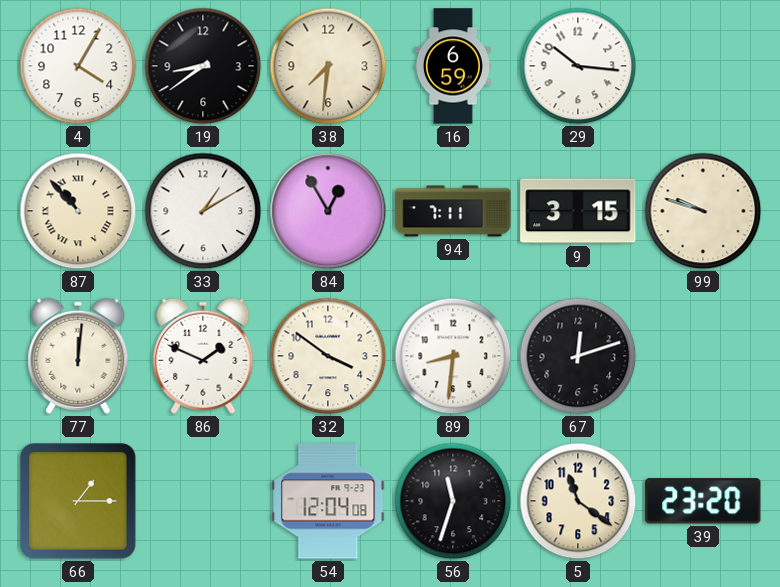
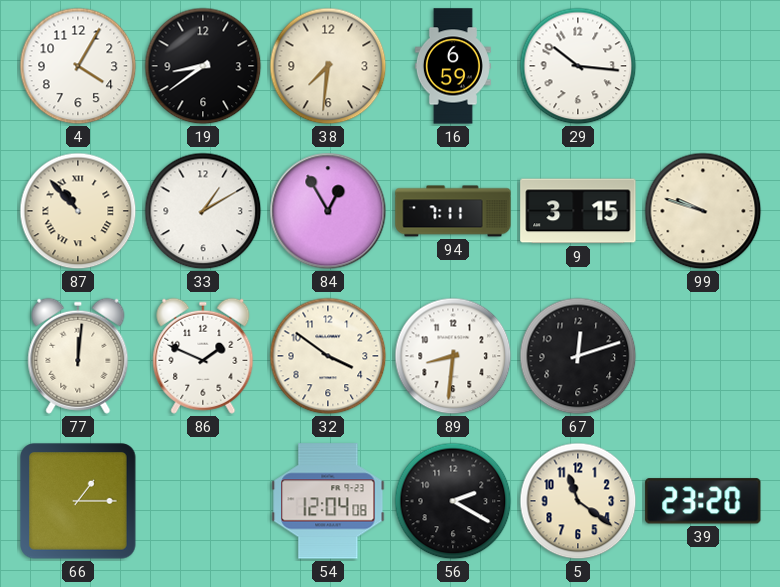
56: 11:33 -> 2:20
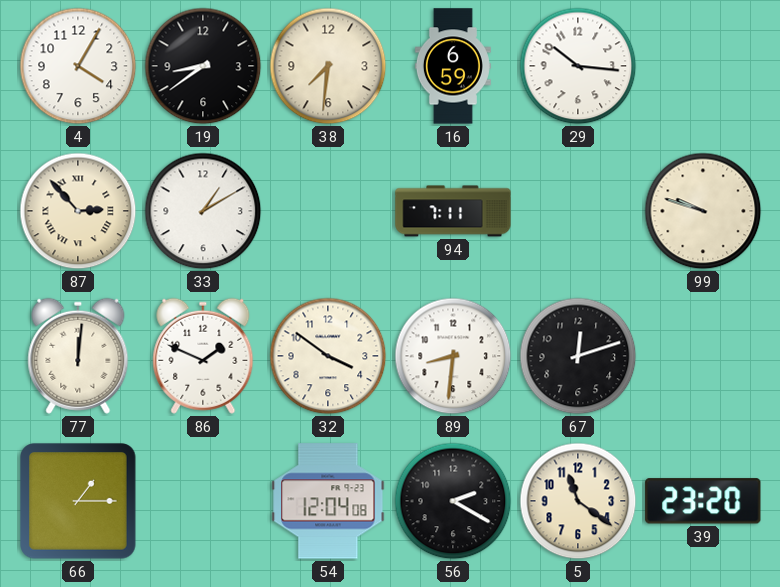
87: 10:53 -> 2:53
84: 12:55 -> none
9: 3:15 -> none
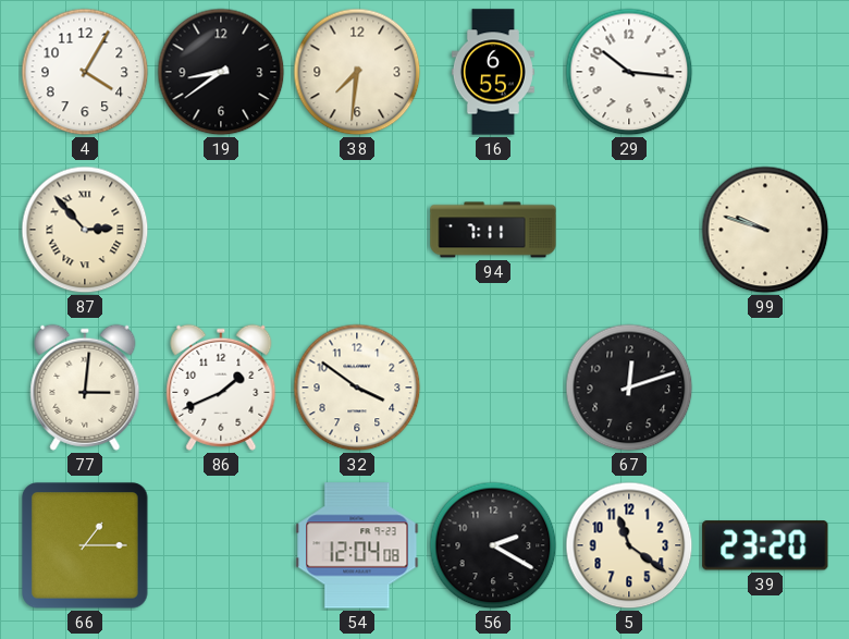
16: 6:59 -> 6:55
33: 1:10 -> none
77: 12:01 -> 3:01
86: 1:49 -> 1:41
89: 8:31 -> none
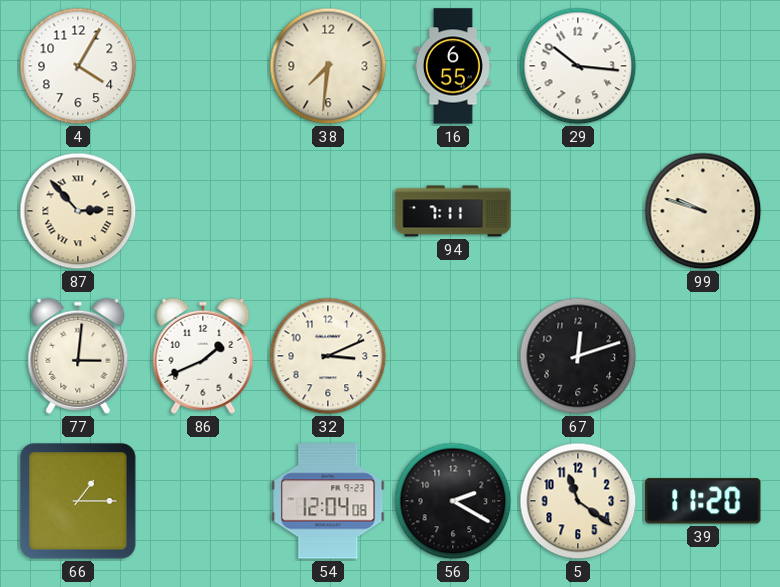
19: 8:39 -> none
32: 3:51 -> 3:11
39: 23:20 -> 11:20
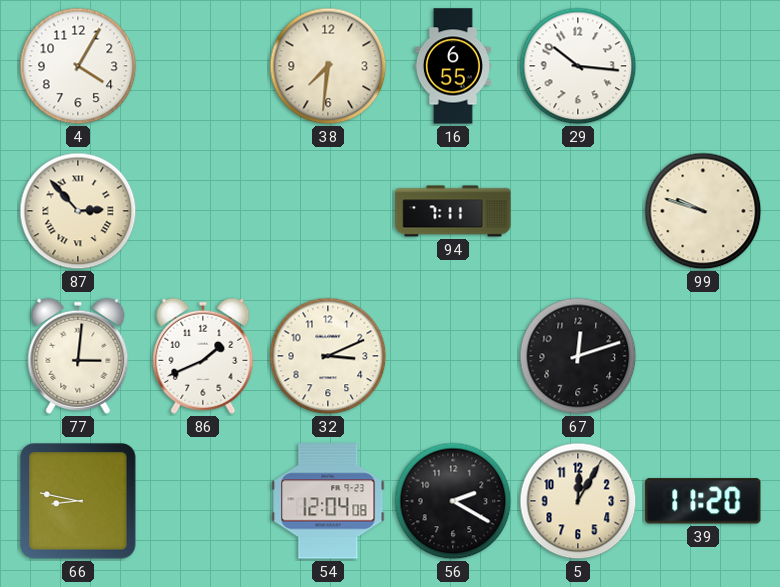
66: 1:15 -> 8:47
5: 11:21 -> 12:05
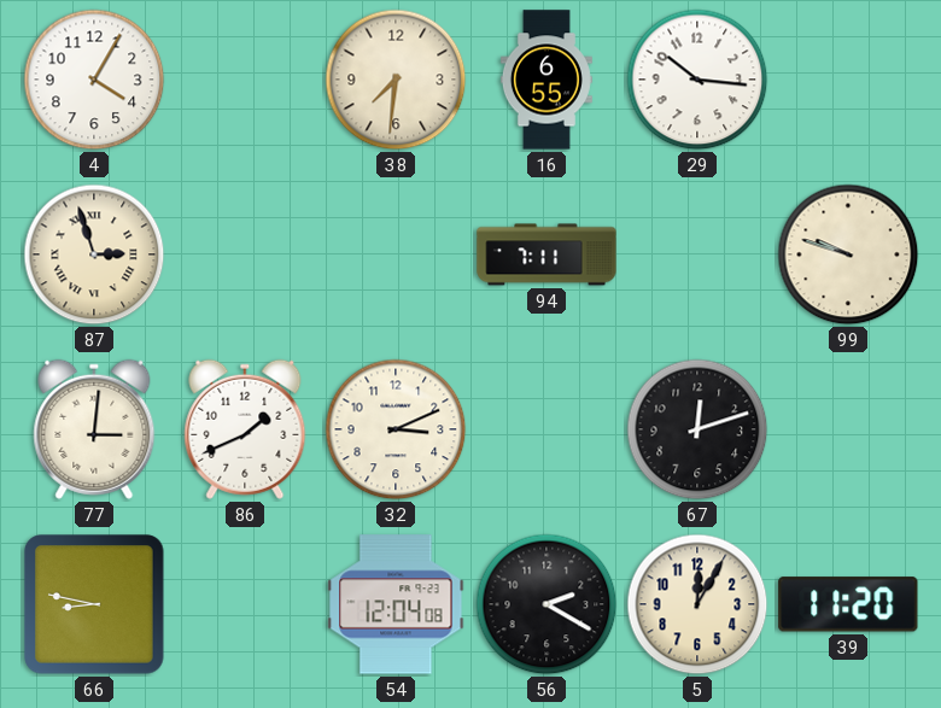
87: 2:53 -> 2:57
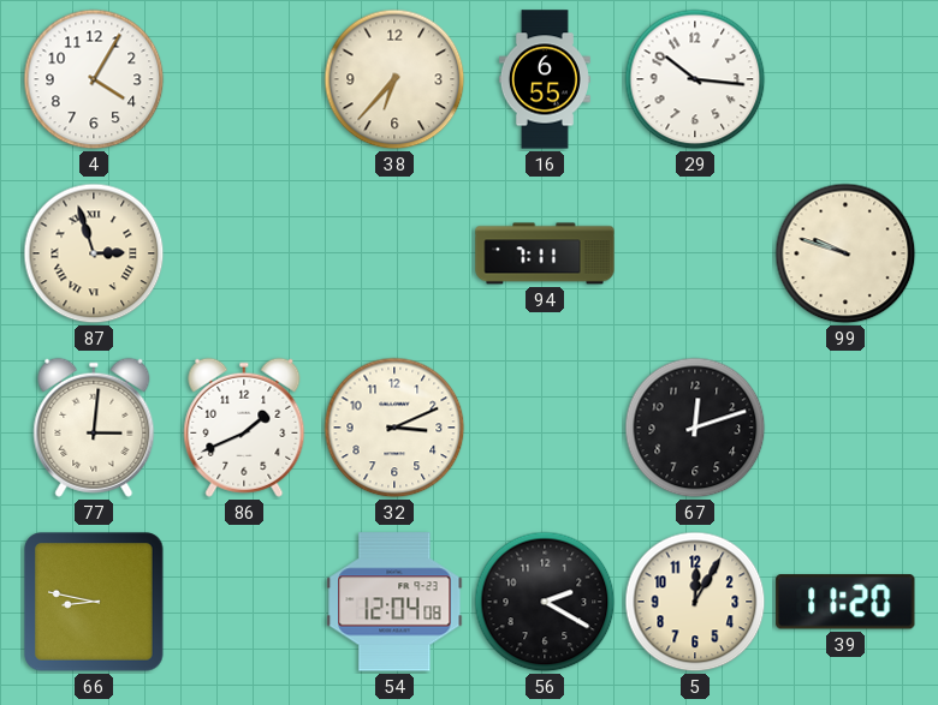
38: 7:31 -> 6:37
